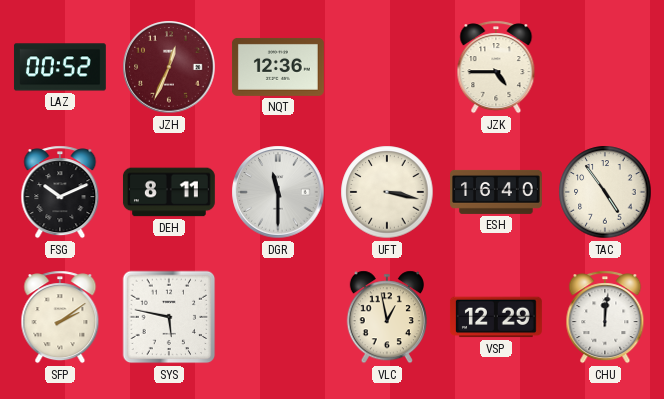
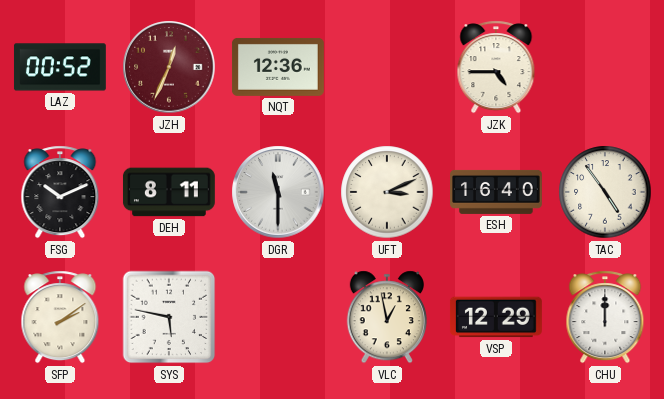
UFT: 3:17 -> 3:11
CHU: 12:01 -> 12:00
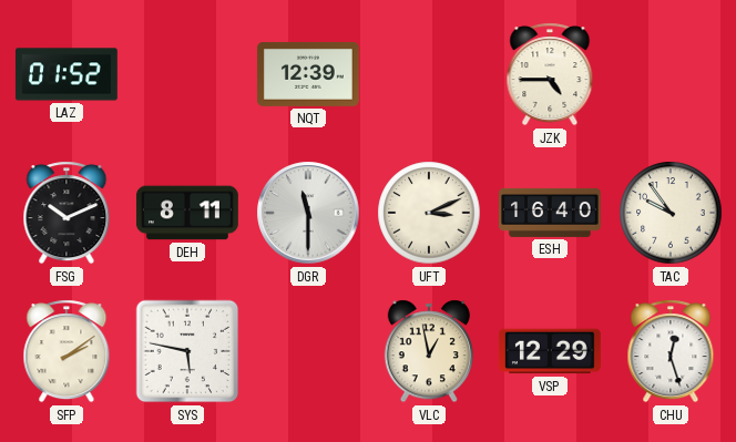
LAZ: 00:52 -> 01:52
JZH: 12:34 -> none
NQT: 12:36 -> 12:39
TAC: 4:54 -> 9:54
CHU: 12:00 -> 12:27
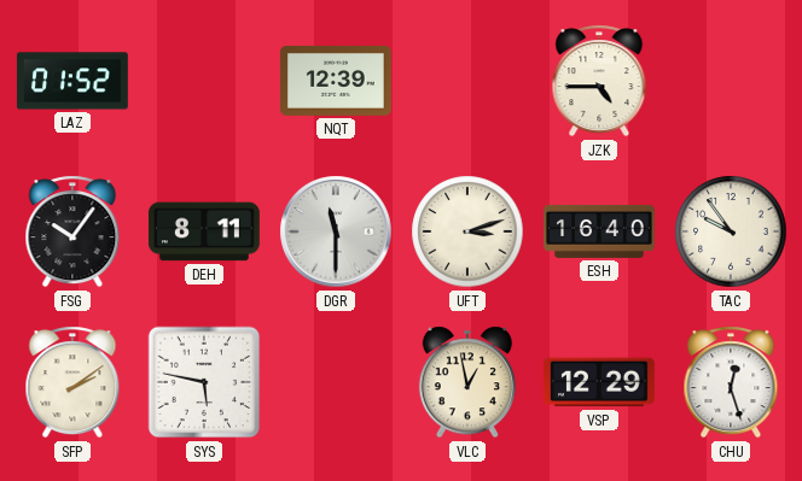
FSG: 10:11 -> 10:06
UFT: 3:11 -> 3:12
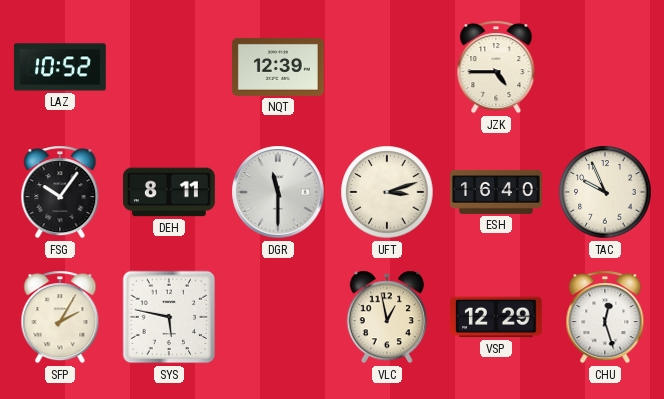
LAZ: 01:52 -> 10:52
TAC: 9:54 -> 9:56
SFP: 2:09 -> 2:05
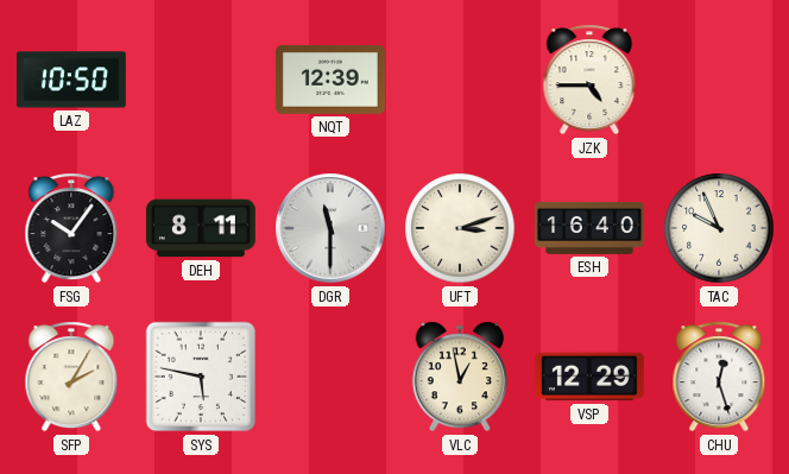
LAZ: 10:52 -> 10:50
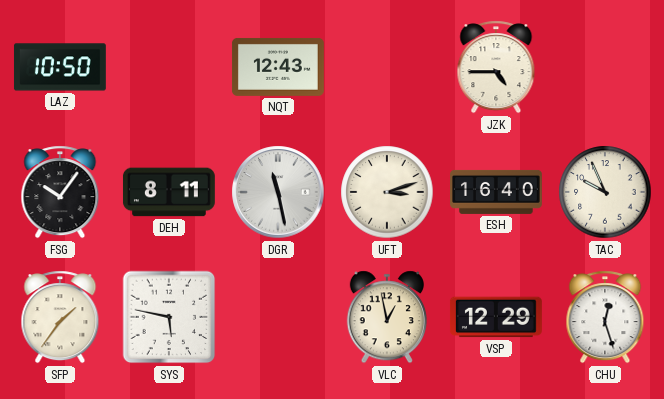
NQT: 12:39 -> 12:43
DGR: 11:30 -> 11:28
SFP: 2:05 -> 1:36
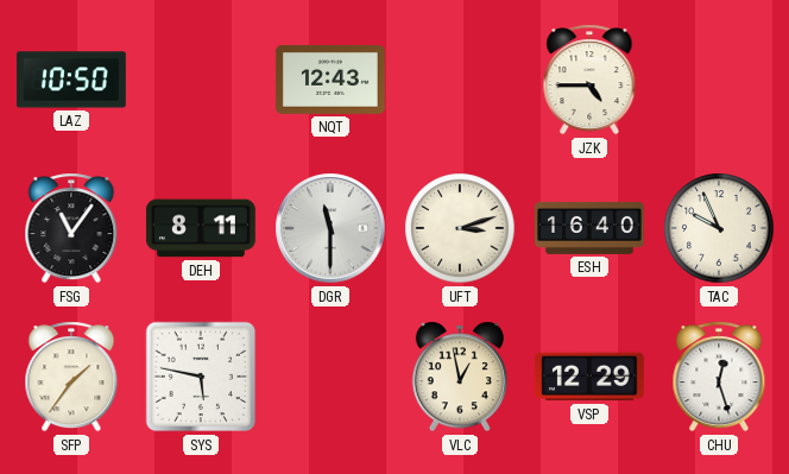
FSG: 10:06 -> 11:06
DGR: 11:28 -> 11:30
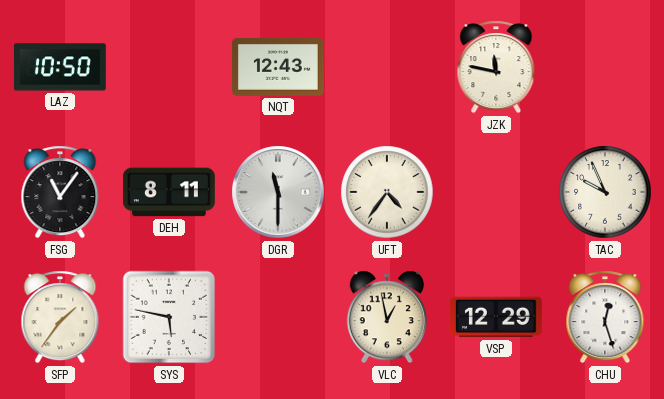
JZK: 4:45 -> 11:47
UFT: 3:12 -> 4:36
ESH: 16:40 -> none
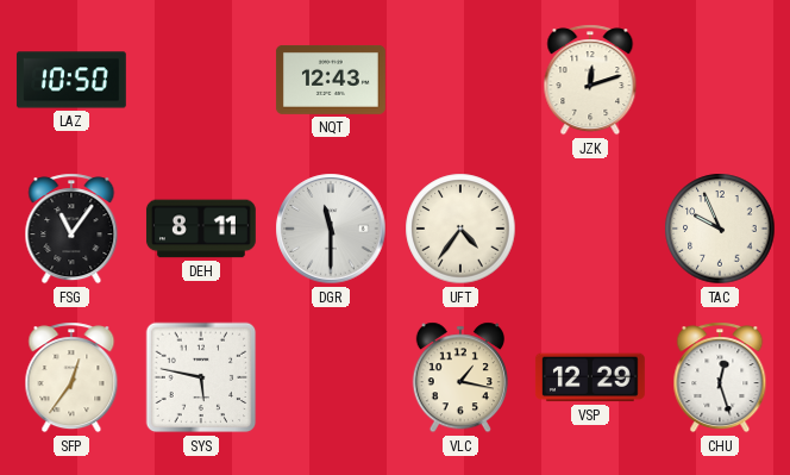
JZK: 11:47 -> 12:12
SFP: 1:36 -> 12:36
VLC: 12:58 -> 1:17
